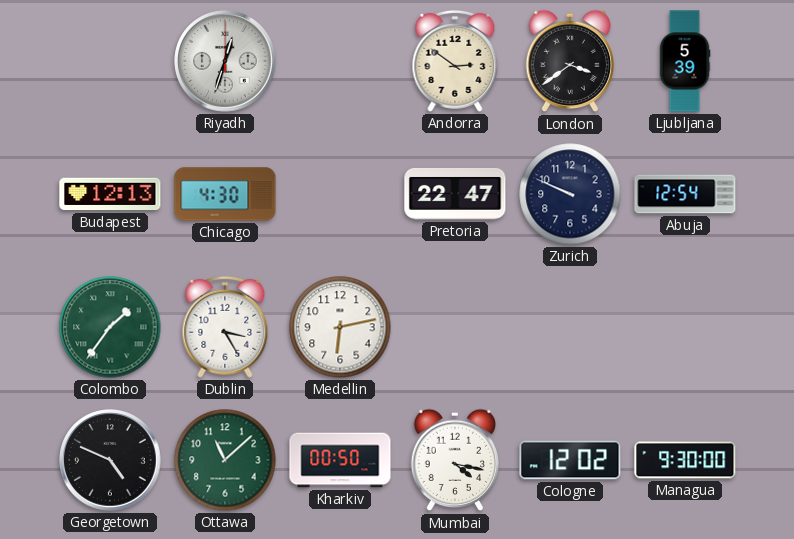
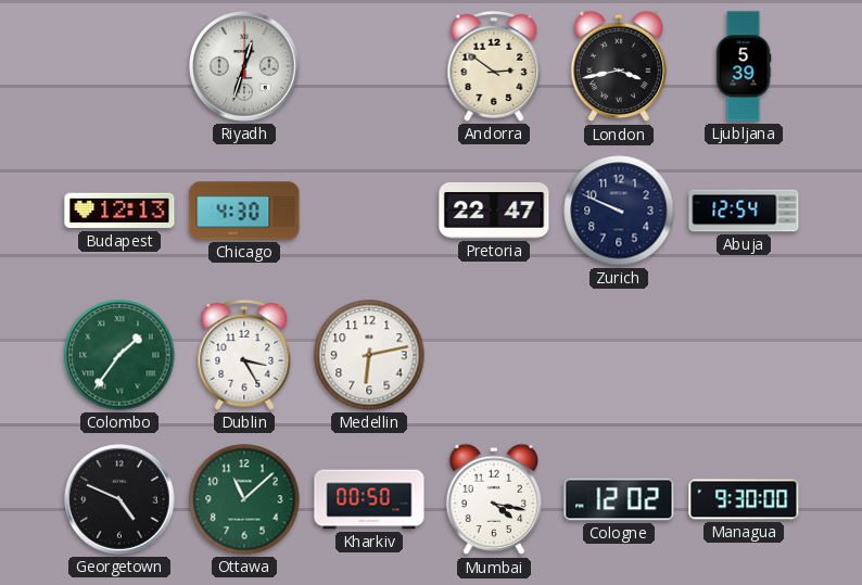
London: 3:39 -> 3:43
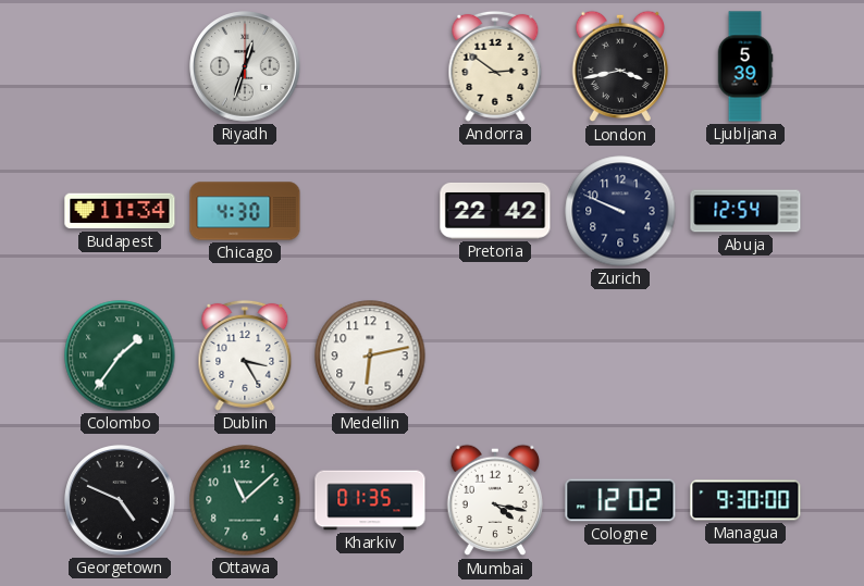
Budapest: 12:13 -> 11:34
Pretoria: 22:47 -> 22:42
Kharkiv: 00:50 -> 01:35
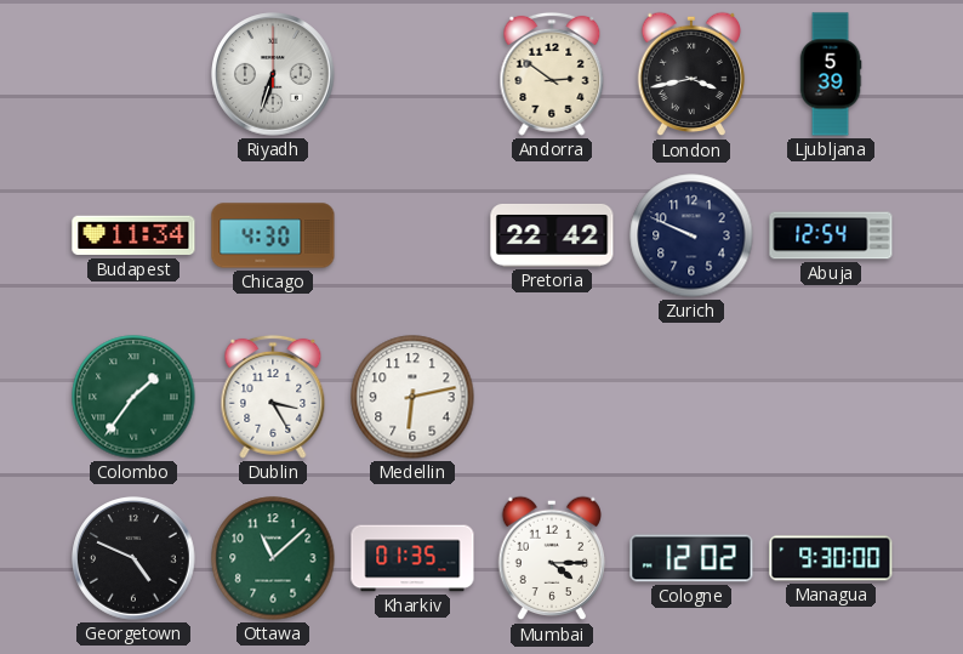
Riyadh: 12:33 -> 6:33
Mumbai: 4:17 -> 4:15
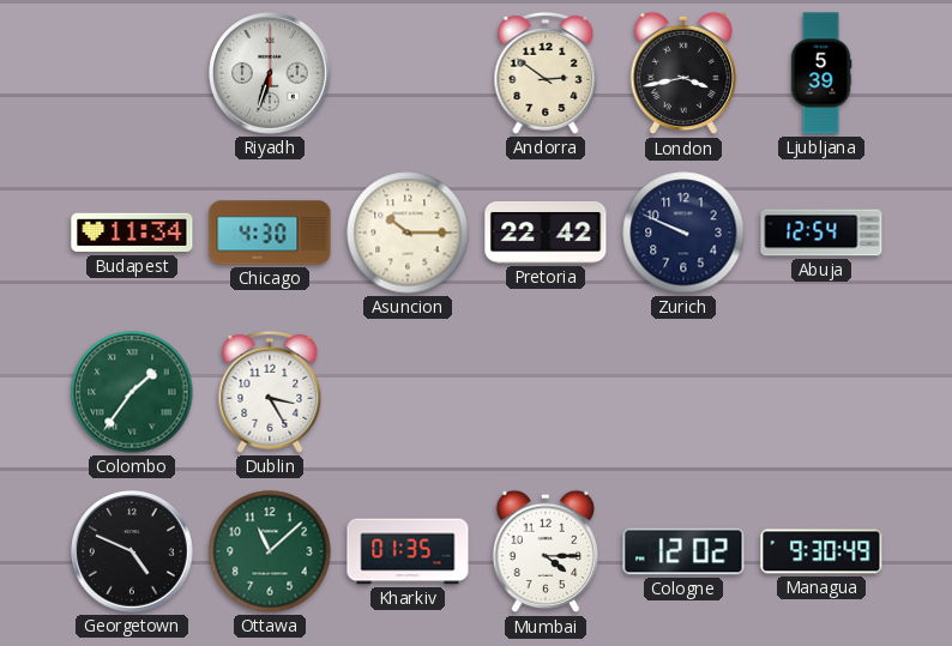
Asuncion: none -> 10:15
Medellin: 6:13 -> none
Managua: 9:30:00 -> 9:30:49
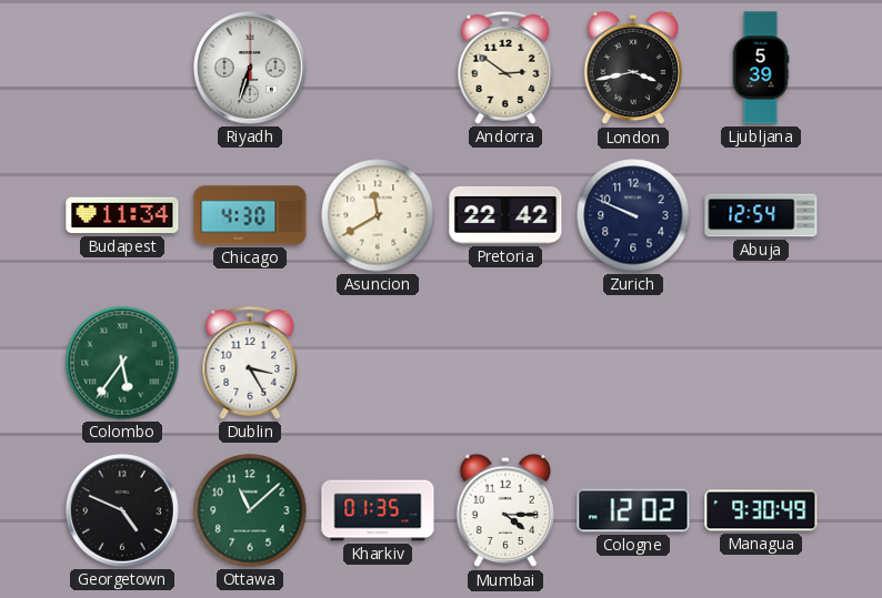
Asuncion: 10:15 -> 11:40
Colombo: 1:36 -> 5:36
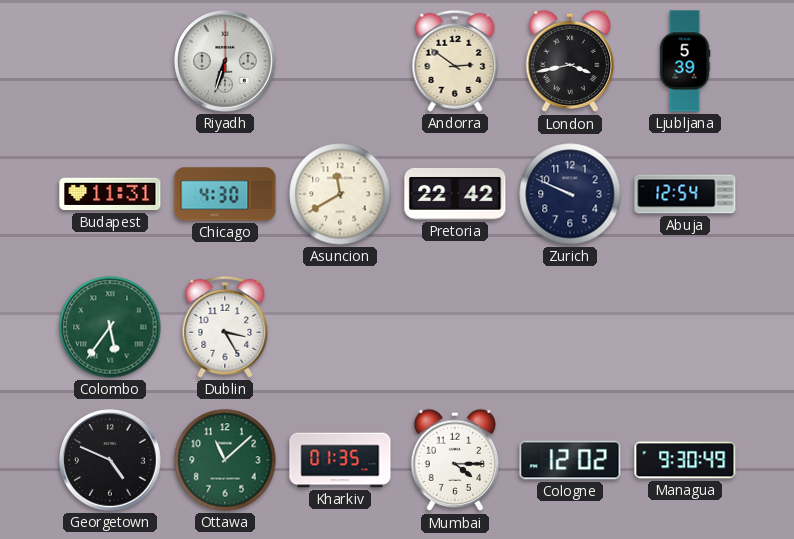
Budapest: 11:34 -> 11:31
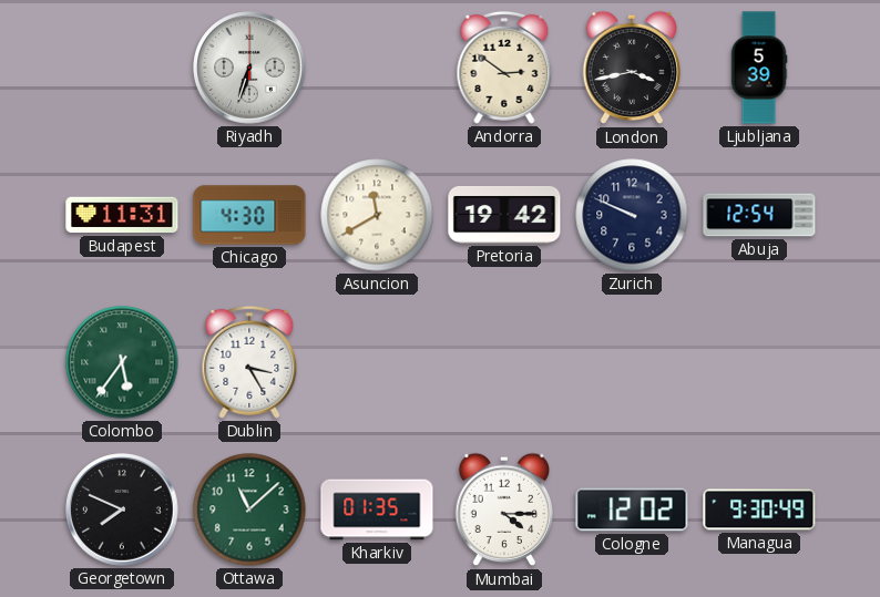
Pretoria: 22:42 -> 19:42
Georgetown: 4:49 -> 7:49
